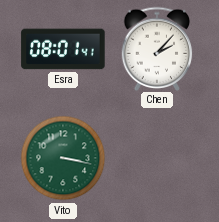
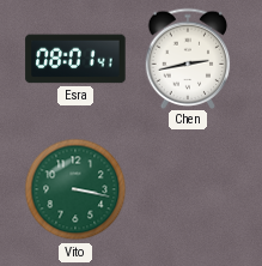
Chen: 2:07 -> 2:43
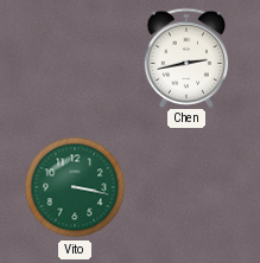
Esra: 08:01 -> none
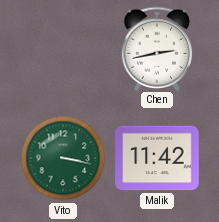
Malik: none -> 11:42
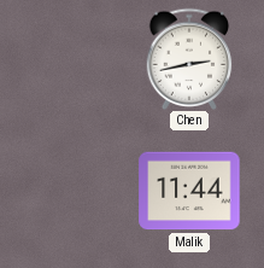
Vito: 3:17 -> none
Malik: 11:42 -> 11:44
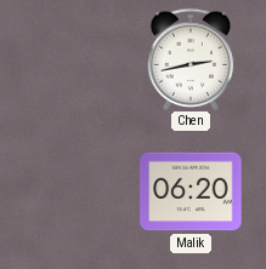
Malik: 11:44 -> 06:20
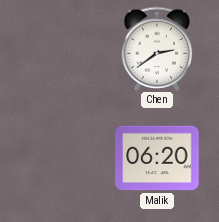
Chen: 2:43 -> 2:39
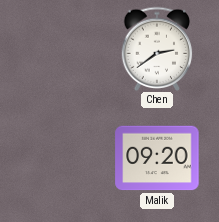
Malik: 06:20 -> 09:20
